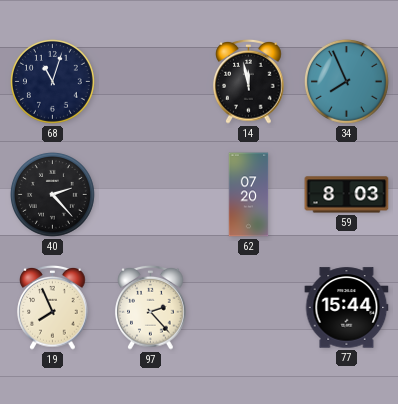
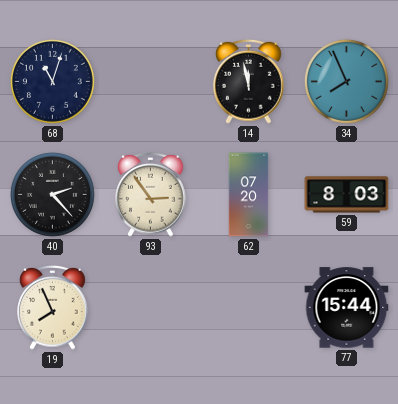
93: none -> 2:54
97: 2:23 -> none
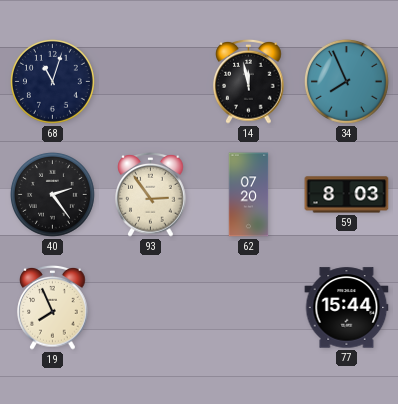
40: 2:23 -> 2:24
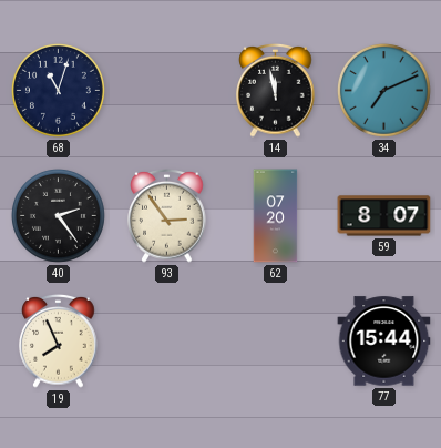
34: 7:56 -> 7:11
59: 8:03 -> 8:07
